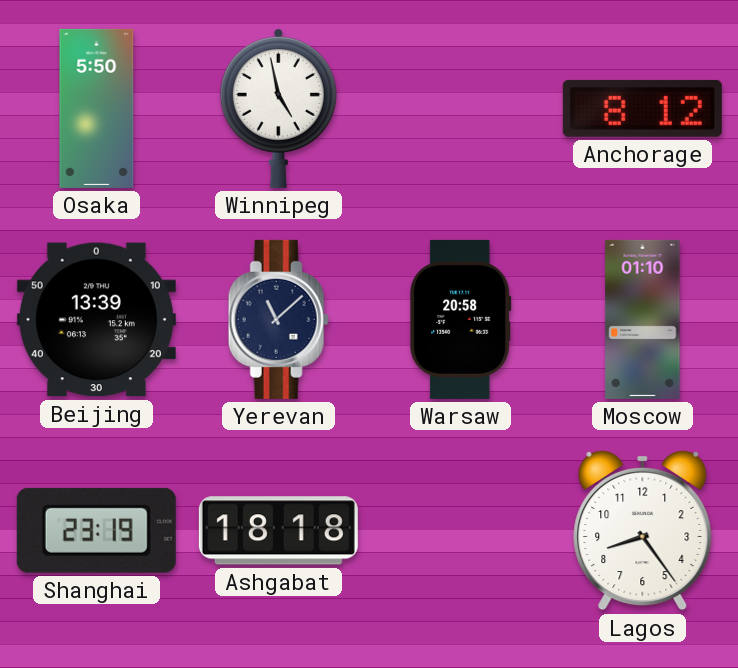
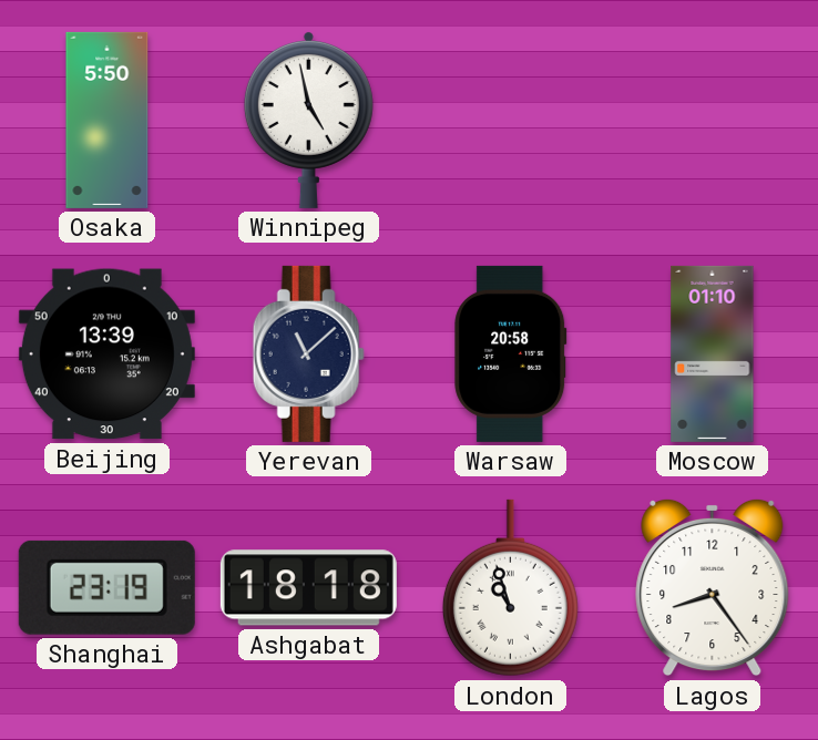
Anchorage: 8:12 -> none
London: none -> 10:57
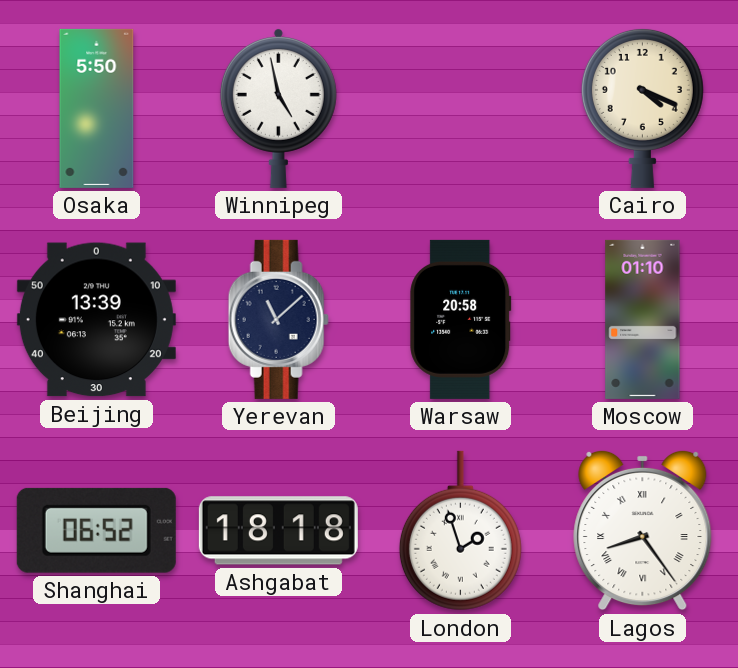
Cairo: none -> 4:19
Shanghai: 23:19 -> 06:52
London: 10:57 -> 1:57
Lagos numerals: Arabic -> Roman
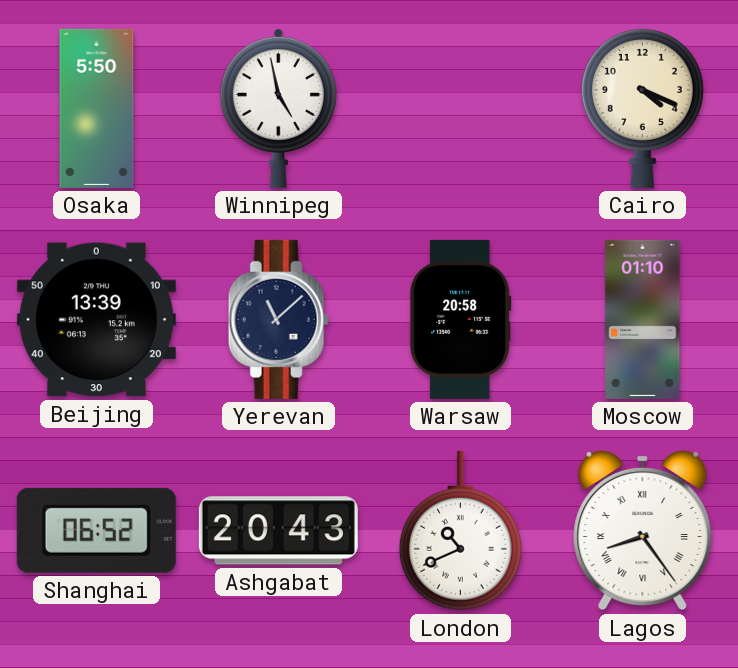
Ashgabat: 18:18 -> 20:43
London: 1:57 -> 10:41
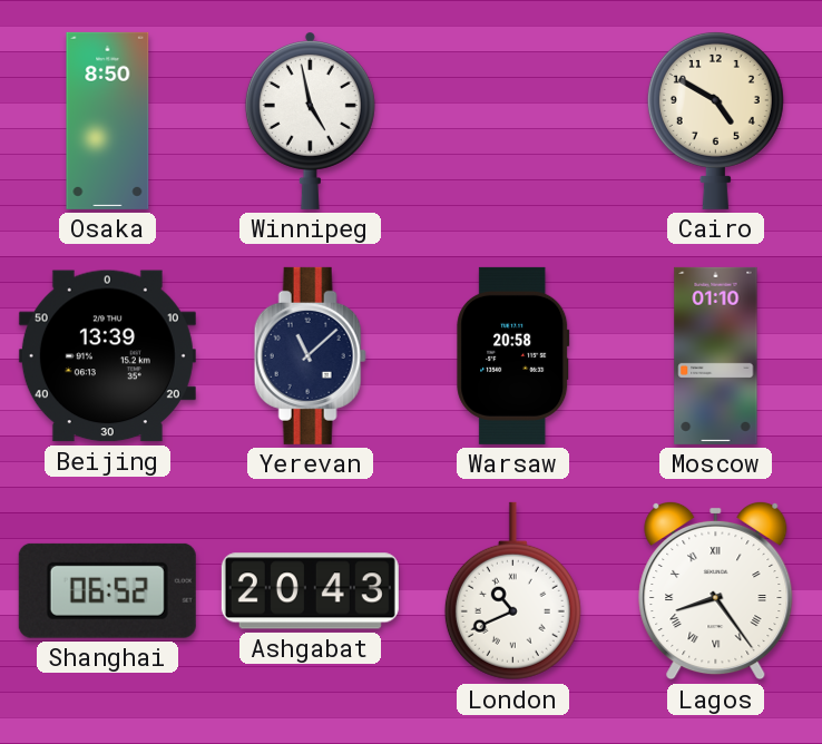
Osaka: 5:50 -> 8:50
Cairo: 4:19 -> 4:50
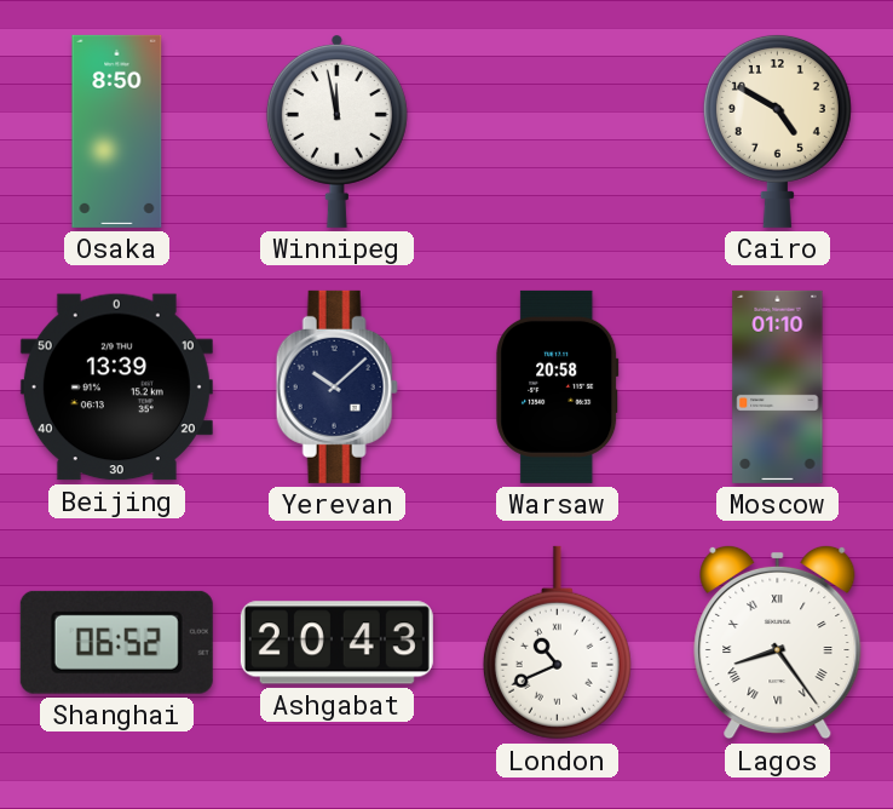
Winnipeg: 4:58 -> 11:58
Yerevan: 11:08 -> 10:08
